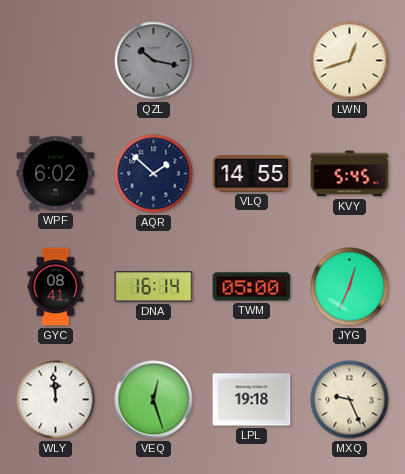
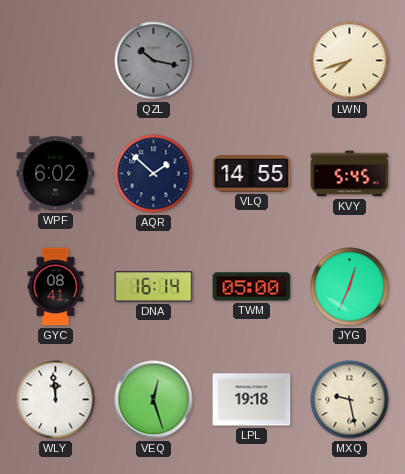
LWN: 12:42 -> 7:42
MXQ: 9:26 -> 9:28
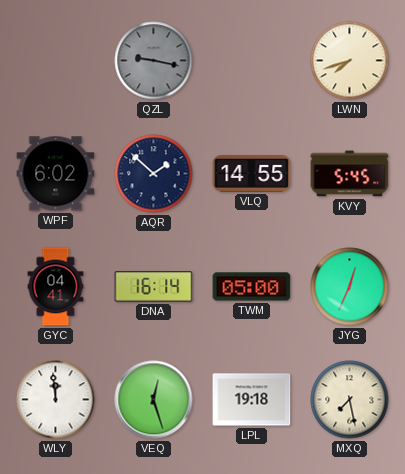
QZL: 10:17 -> 9:17
GYC: 08:41 -> 04:41
MXQ: 9:28 -> 7:28
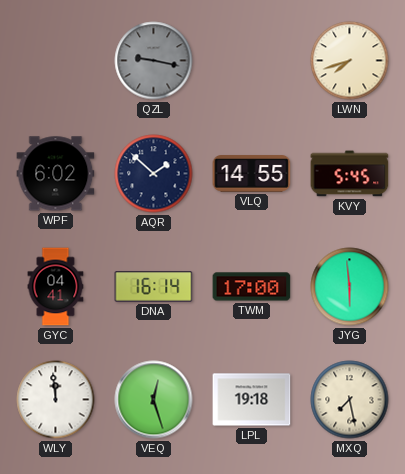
TWM: 05:00 -> 17:00
JYG: 12:34 -> 5:59
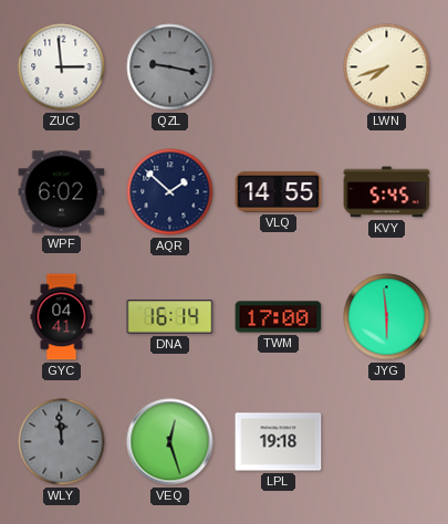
ZUC: none -> 2:59
WLY dial: white -> grey
MXQ: 7:28 -> none
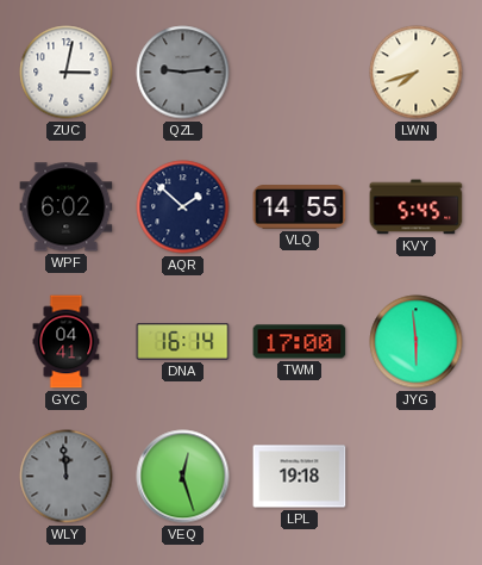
ZUC: 2:59 -> 3:02
QZL: 9:17 -> 9:14
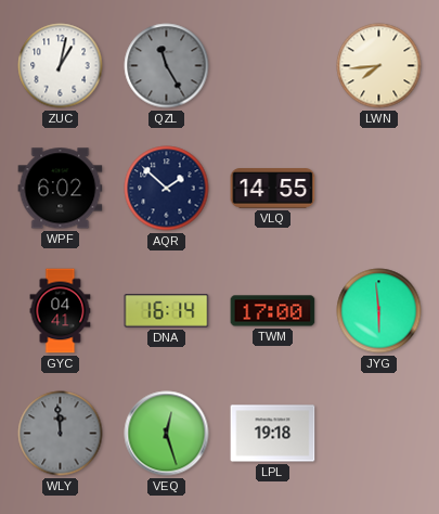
ZUC: 3:02 -> 1:02
QZL: 9:14 -> 11:25
LWN: 7:42 -> 7:44
KVY: 5:45 -> none
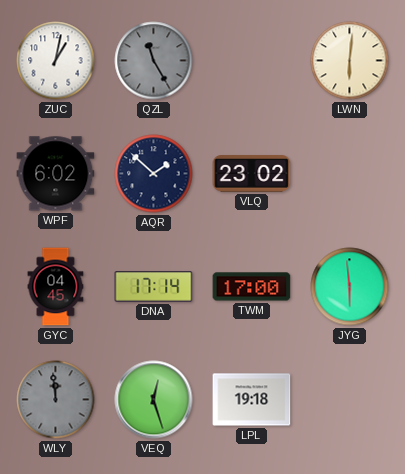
LWN: 7:44 -> 6:01
VLQ: 14:55 -> 23:02
GYC: 04:41 -> 04:45
DNA: 16:14 -> 17:14
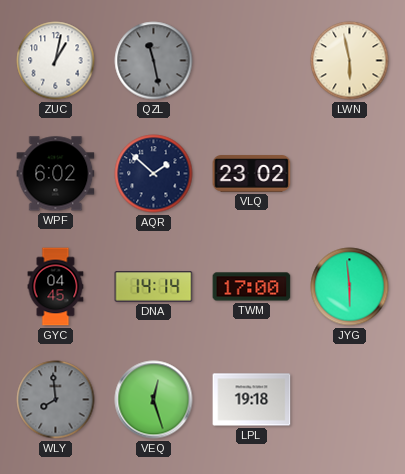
QZL: 11:25 -> 11:28
LWN: 6:01 -> 5:58
DNA: 17:14 -> 14:14
WLY: 11:59 -> 7:59
